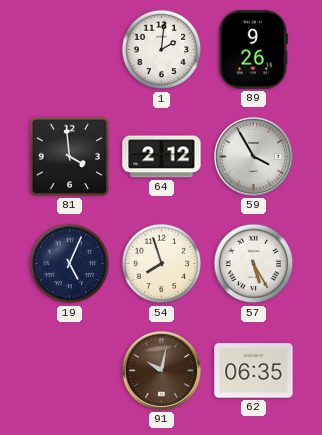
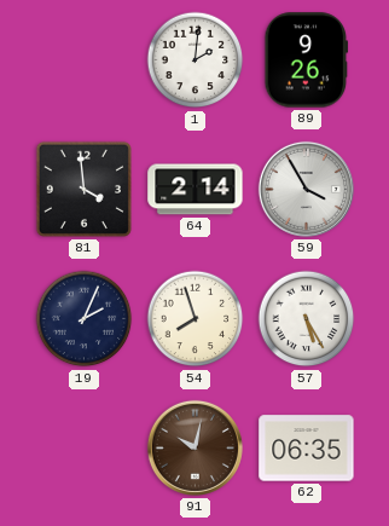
64: 2:12 -> 2:14
19: 5:04 -> 2:04
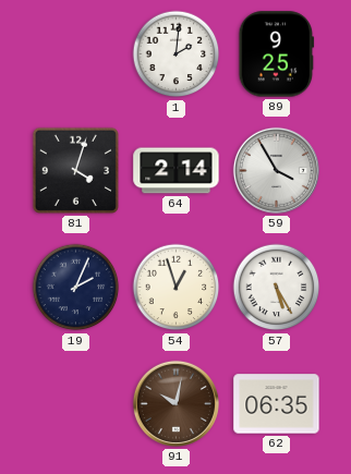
89: 9:26 -> 9:25
81: 3:59 -> 4:03
54: 7:57 -> 12:57
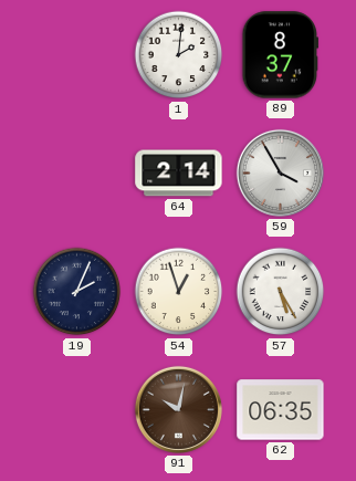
89: 9:25 -> 8:37
81: 4:03 -> none
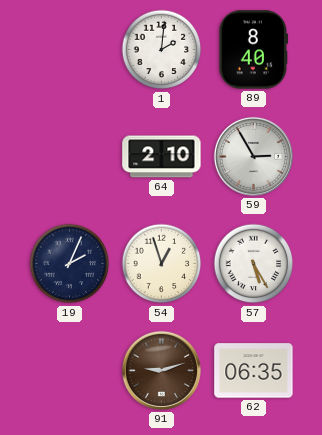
89: 8:37 -> 8:40
64: 2:14 -> 2:10
59: 3:55 -> 2:55
91: 10:02 -> 9:12
